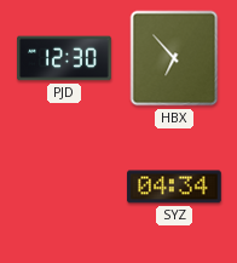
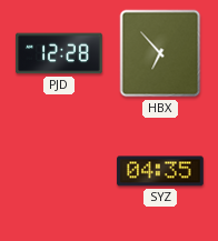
PJD: 12:30 -> 12:28
SYZ: 04:34 -> 04:35
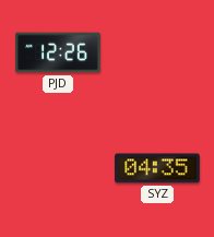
PJD: 12:28 -> 12:26
HBX: 6:53 -> none
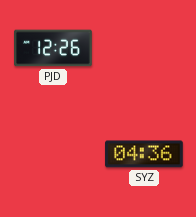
SYZ: 04:35 -> 04:36
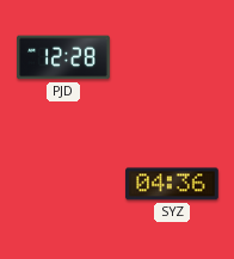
PJD: 12:26 -> 12:28
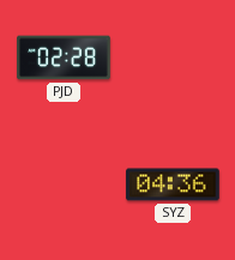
PJD: 12:28 -> 02:28
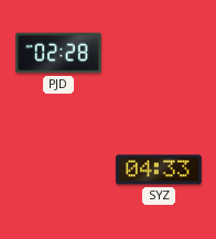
SYZ: 04:36 -> 04:33
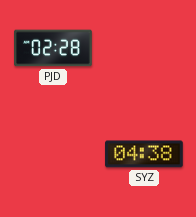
SYZ: 04:33 -> 04:38
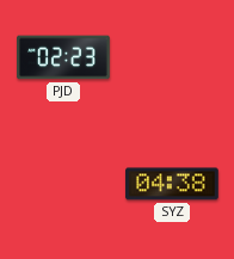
PJD: 02:28 -> 02:23
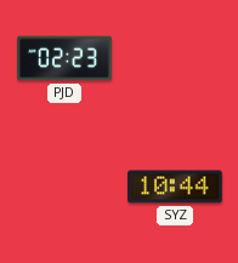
SYZ: 04:38 -> 10:44
